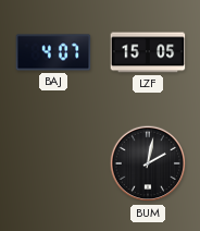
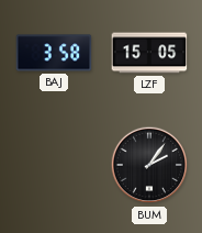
BAJ: 4:07 -> 3:58
BUM: 2:02 -> 2:06
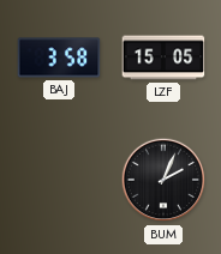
BUM: 2:06 -> 2:04
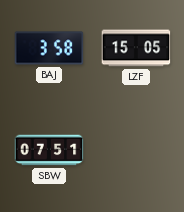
SBW: none -> 07:51
BUM: 2:04 -> none
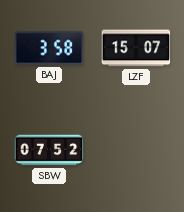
LZF: 15:05 -> 15:07
SBW: 07:51 -> 07:52
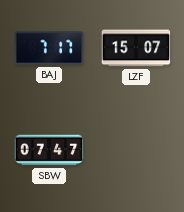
BAJ: 3:58 -> 7:17
SBW: 07:52 -> 07:47
